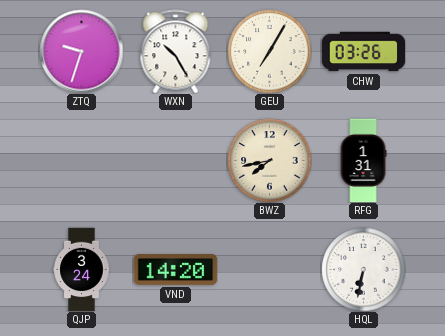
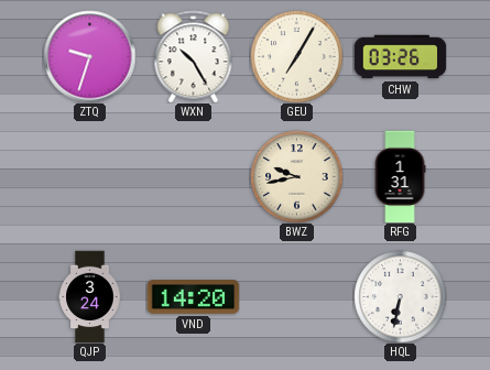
BWZ: 7:43 -> 9:43
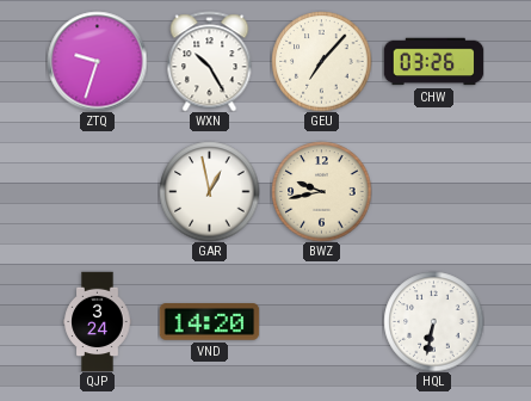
GEU: 7:05 -> 7:07
GAR: none -> 12:58
RFG: 1:31 -> none
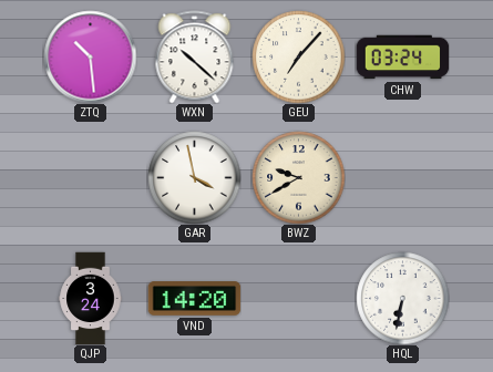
ZTQ: 9:33 -> 10:29
WXN: 10:25 -> 10:22
CHW: 03:26 -> 03:24
GAR: 12:58 -> 3:58
BWZ: 9:43 -> 9:40
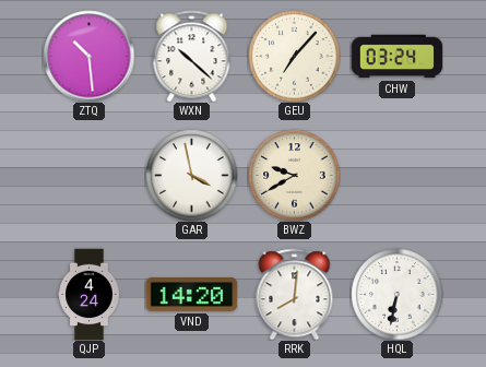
QJP: 3:24 -> 4:24
RRK: none -> 8:01
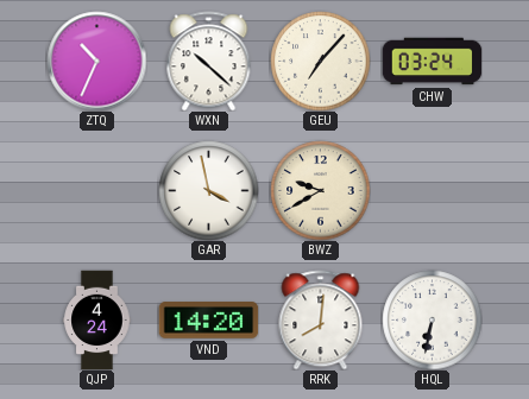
ZTQ: 10:29 -> 10:34
